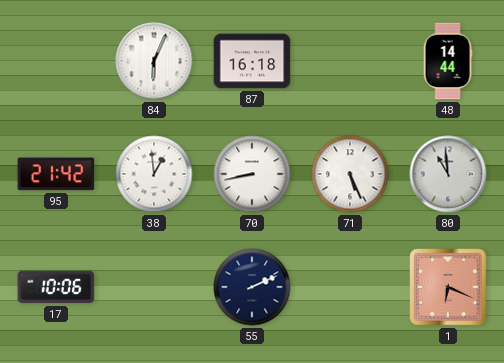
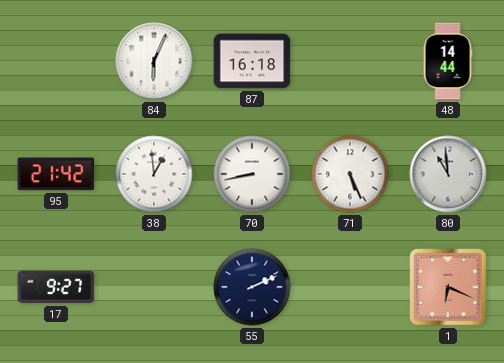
17: 10:06 -> 9:27
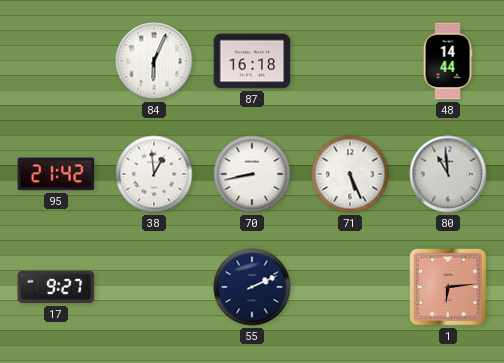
1: 6:19 -> 6:14
